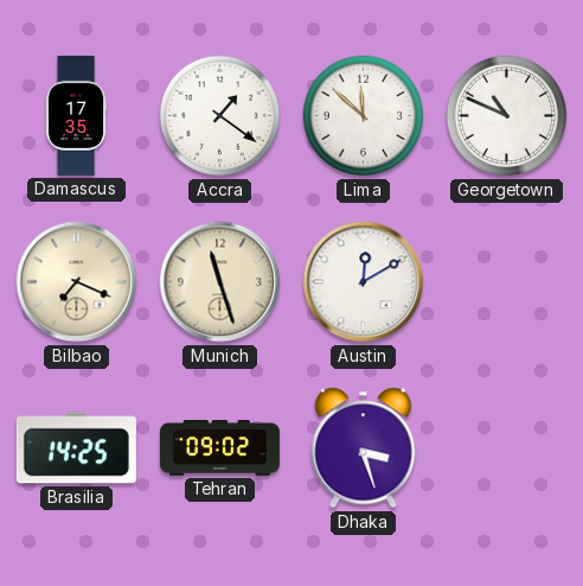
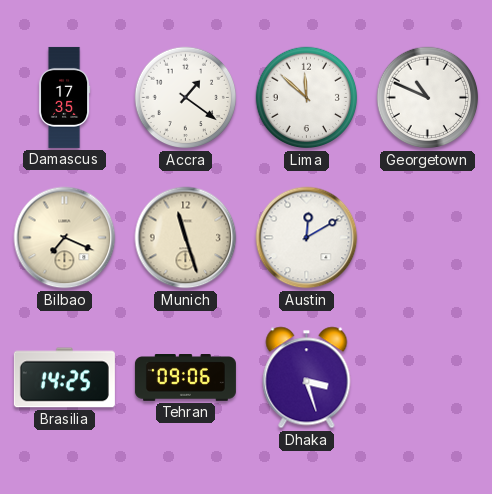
Tehran: 09:02 -> 09:06
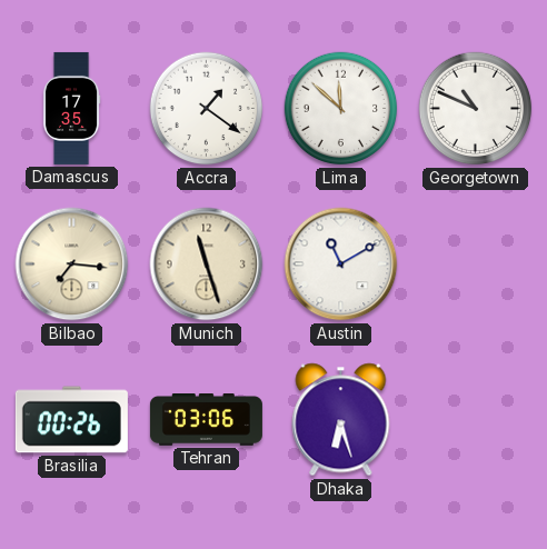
Bilbao: 7:19 -> 7:16
Austin: 12:10 -> 11:10
Brasilia: 14:25 -> 00:26
Tehran: 09:06 -> 03:06
Dhaka: 3:27 -> 6:27
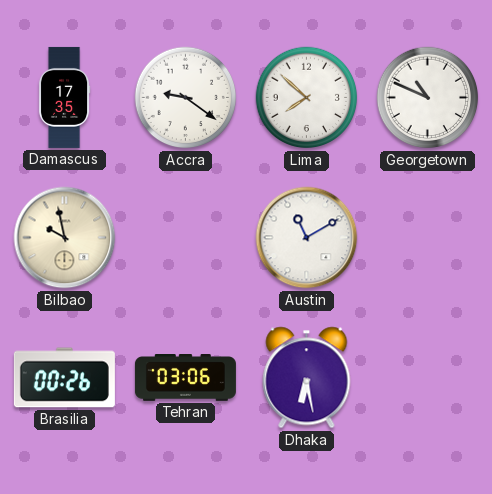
Accra: 1:21 -> 9:21
Lima: 11:52 -> 7:52
Bilbao: 7:16 -> 9:58
Munich: 11:27 -> none
Dhaka: 6:27 -> 6:28
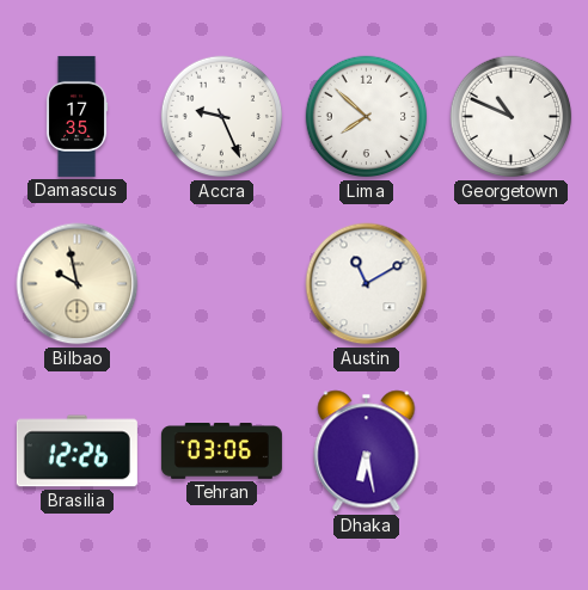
Accra: 9:21 -> 9:26
Brasilia: 00:26 -> 12:26
